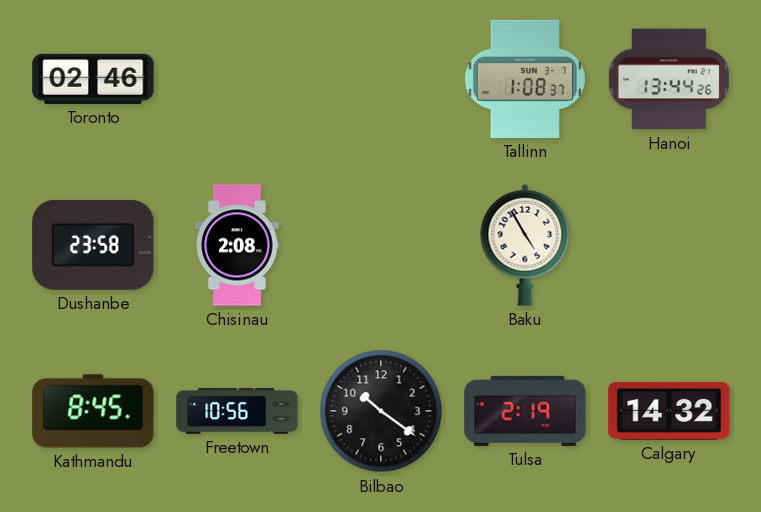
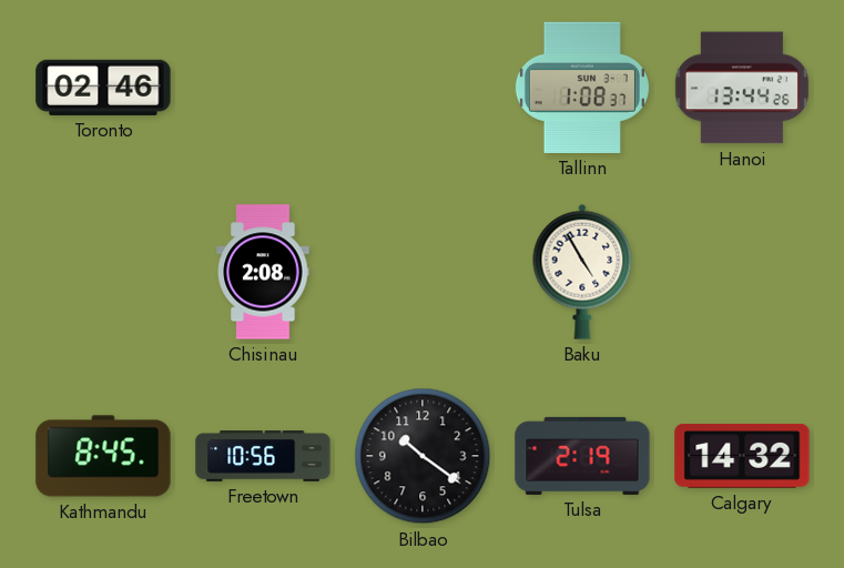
Dushanbe: 23:58 -> none
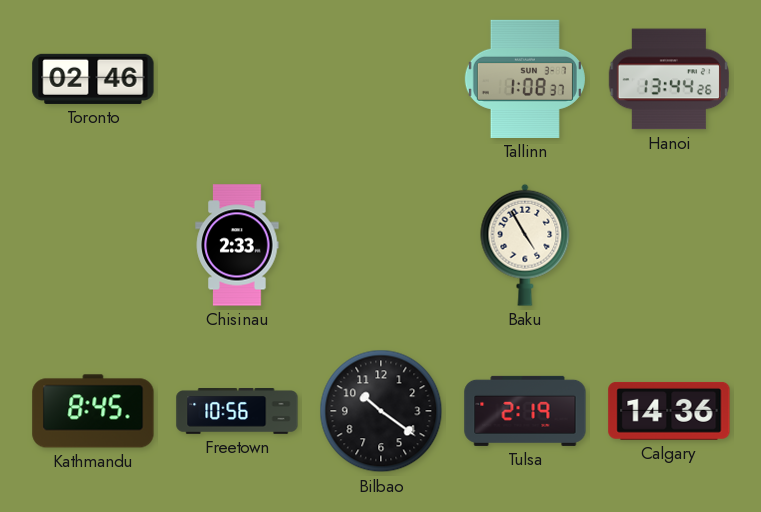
Chisinau: 2:08 -> 2:33
Calgary: 14:32 -> 14:36
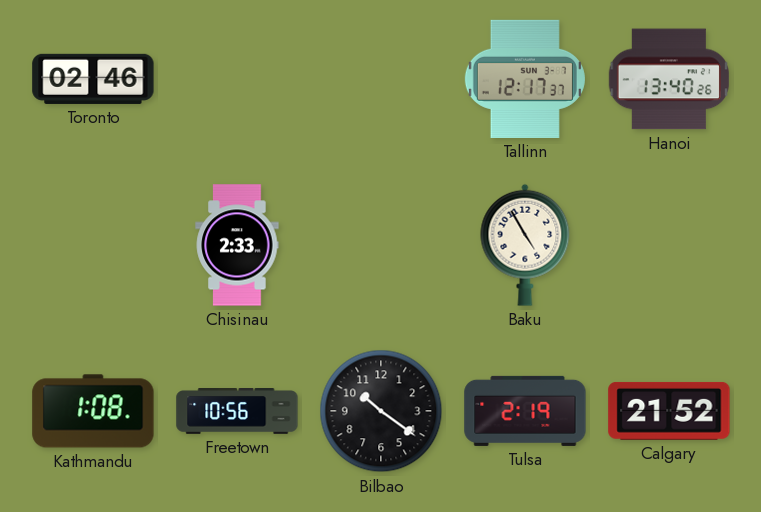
Tallinn: 1:08 -> 12:17
Hanoi: 13:44 -> 13:40
Kathmandu: 8:45 -> 1:08
Calgary: 14:36 -> 21:52
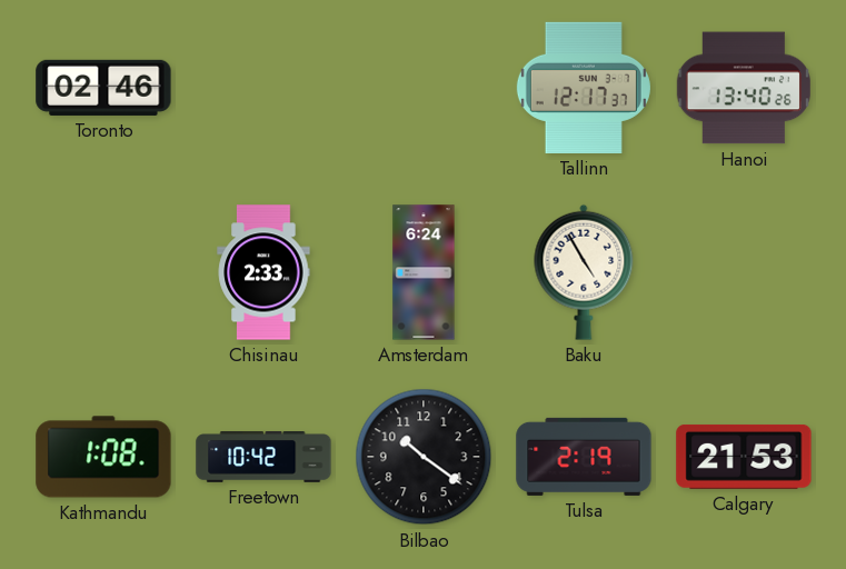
Amsterdam: none -> 6:24
Freetown: 10:56 -> 10:42
Calgary: 21:52 -> 21:53
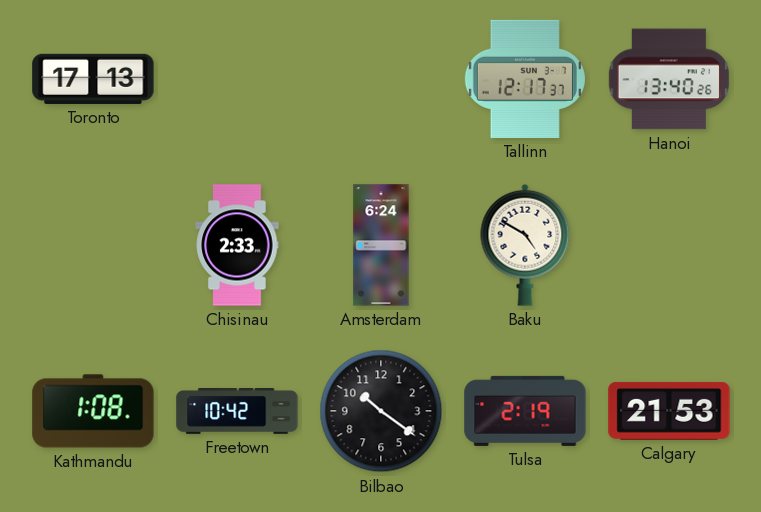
Toronto: 02:46 -> 17:13
Baku: 4:55 -> 4:50
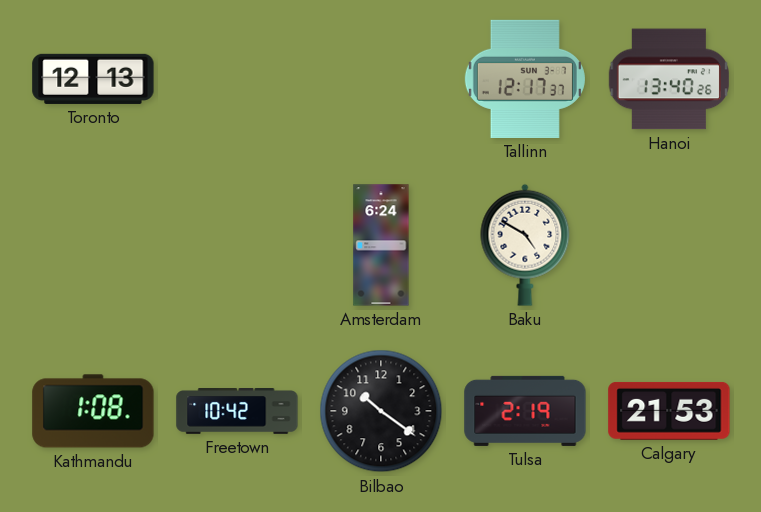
Toronto: 17:13 -> 12:13
Chisinau: 2:33 -> none
